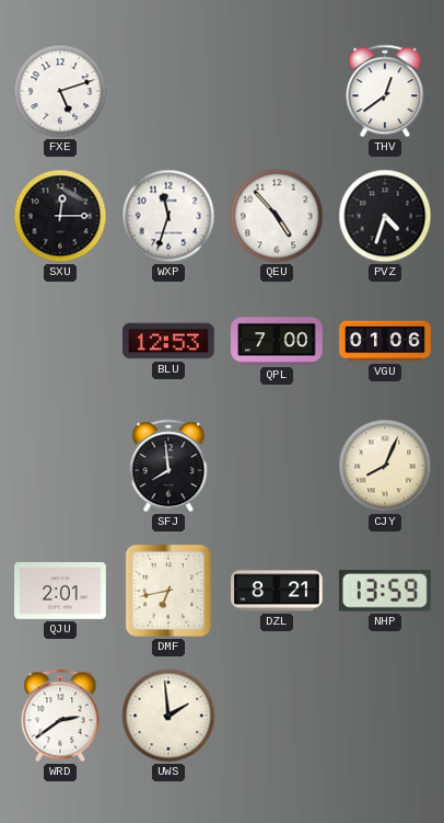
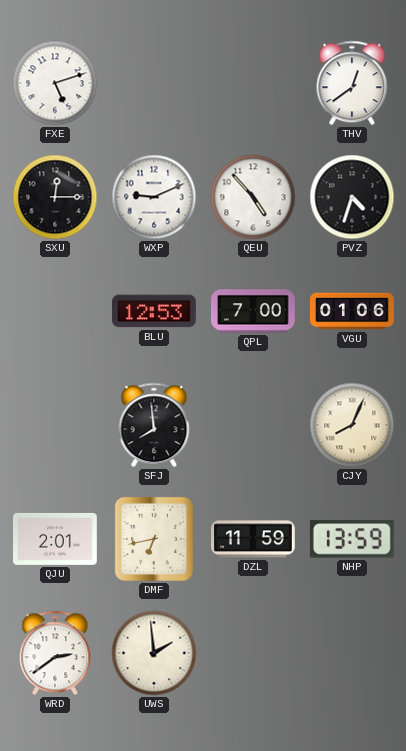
WXP: 11:33 -> 9:11
DZL: 8:21 -> 11:59
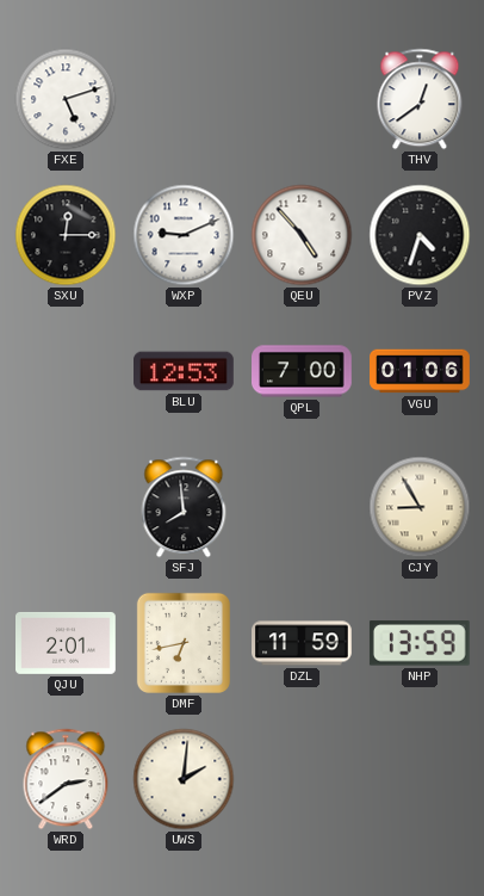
CJY: 8:04 -> 8:55
UWS: 1:59 -> 2:01
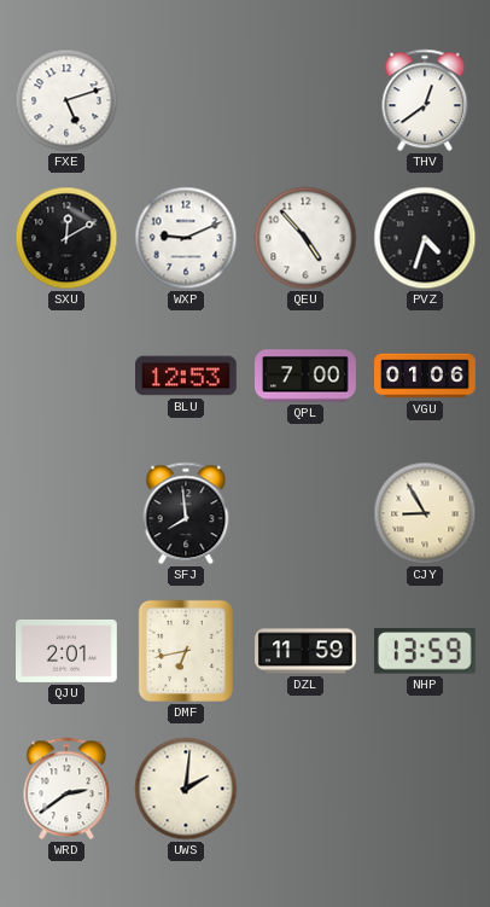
SXU: 12:15 -> 12:10
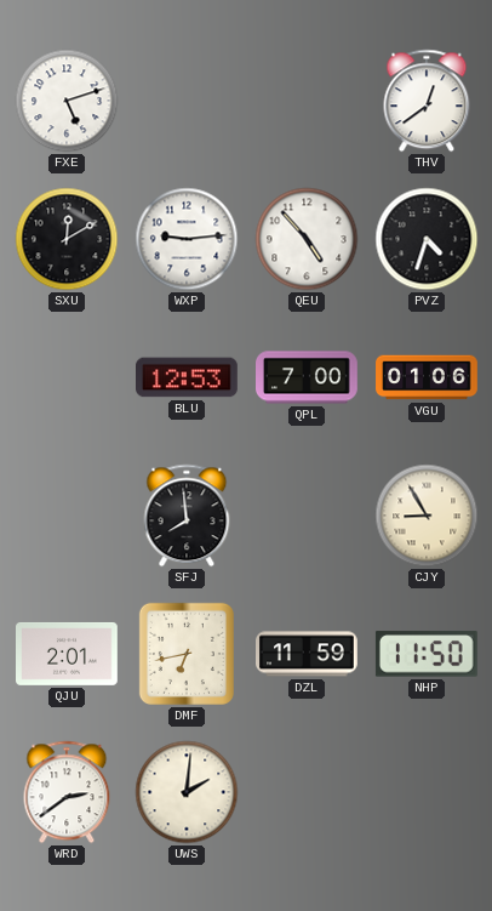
WXP: 9:11 -> 9:14
NHP: 13:59 -> 11:50
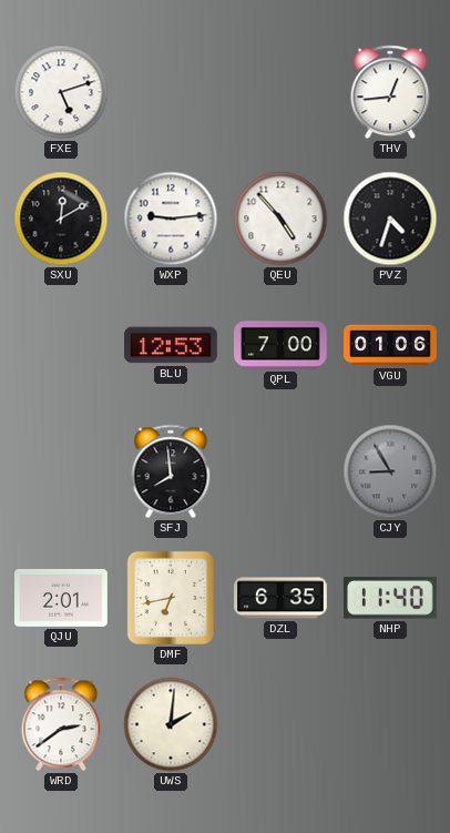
THV: 12:39 -> 12:44
CJY dial: cream -> grey
DZL: 11:59 -> 6:35
NHP: 11:50 -> 11:40
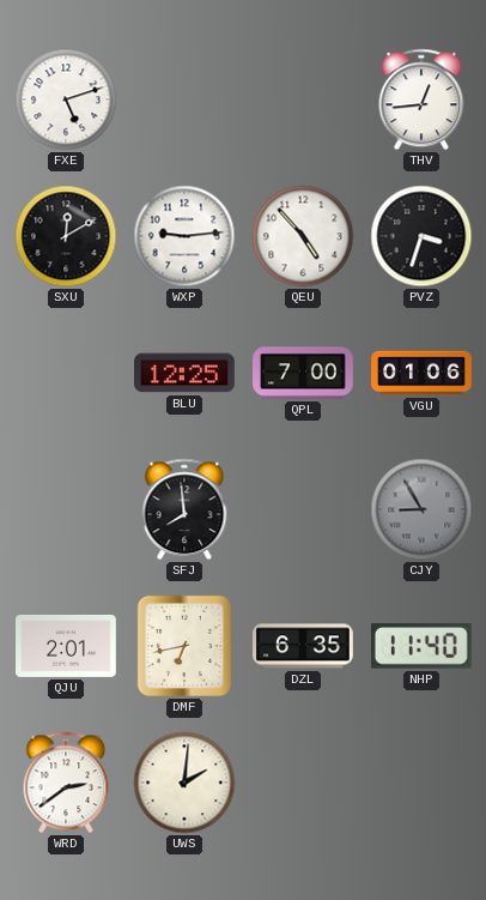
PVZ: 4:33 -> 3:33
BLU: 12:53 -> 12:25
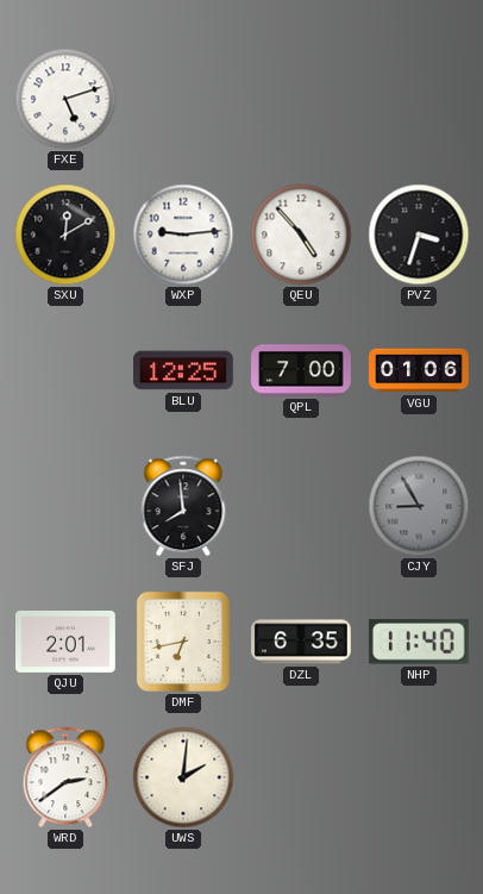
THV: 12:44 -> none
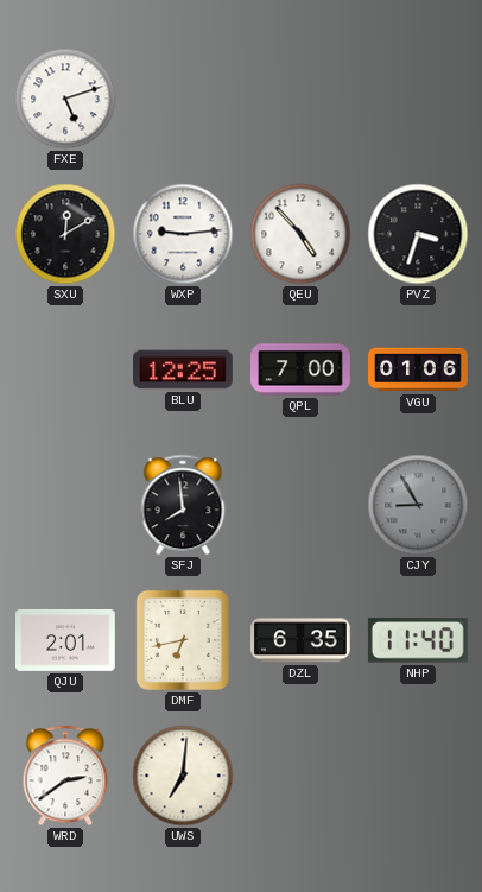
UWS: 2:01 -> 7:01
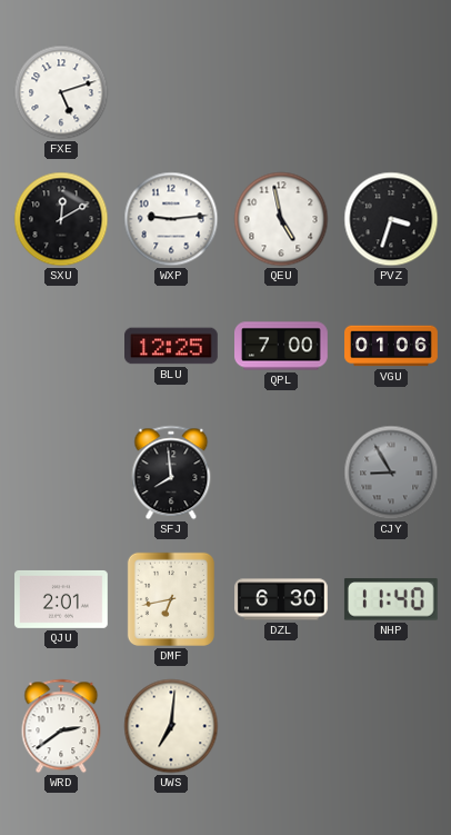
QEU: 4:53 -> 4:58
DZL: 6:35 -> 6:30
